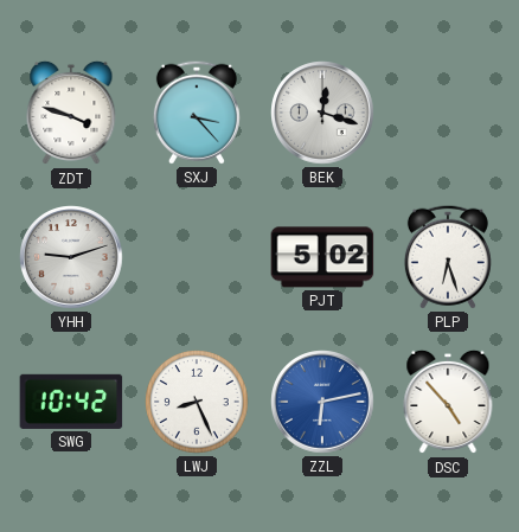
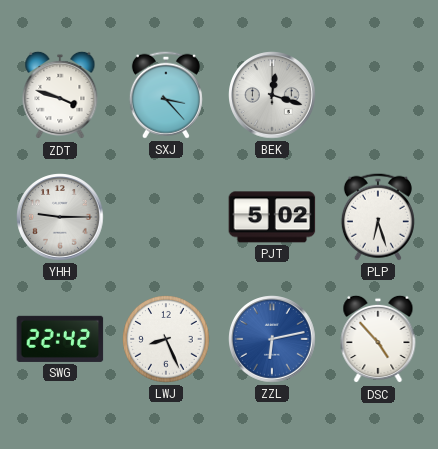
YHH: 9:12 -> 9:15
SWG: 10:42 -> 22:42
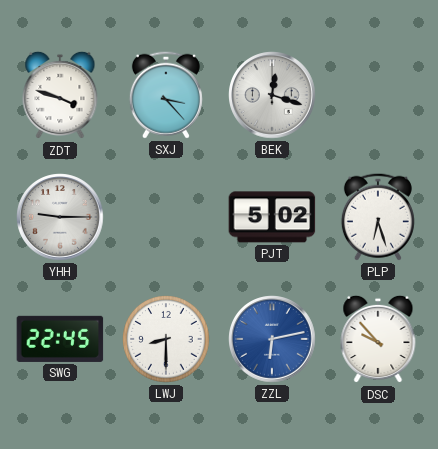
SWG: 22:42 -> 22:45
LWJ: 8:26 -> 8:30
DSC: 4:53 -> 9:53
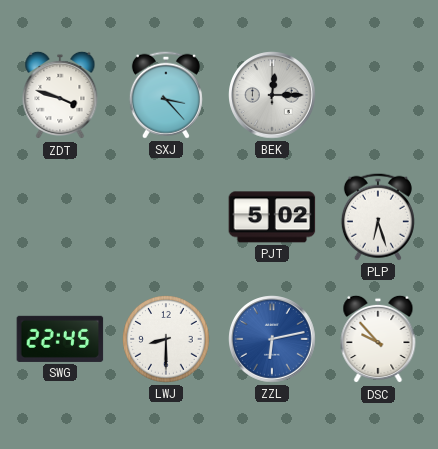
BEK: 12:18 -> 12:15
YHH: 9:15 -> none
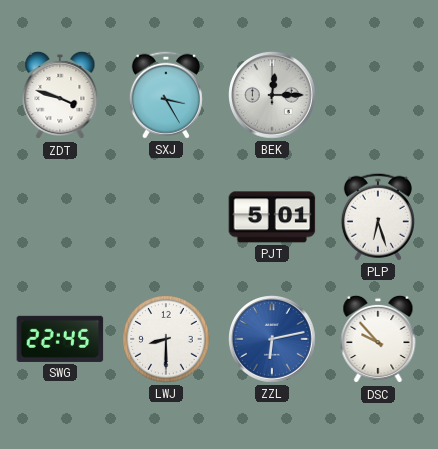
SXJ: 3:23 -> 3:25
PJT: 5:02 -> 5:01
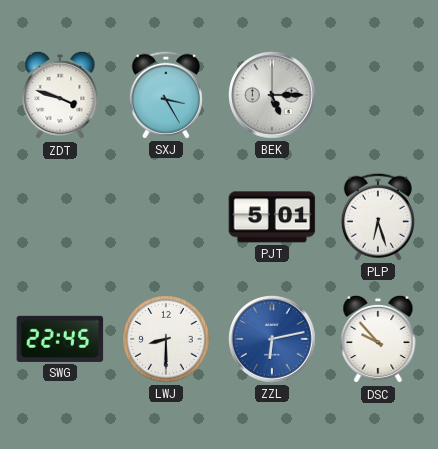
BEK: 12:15 -> 5:15
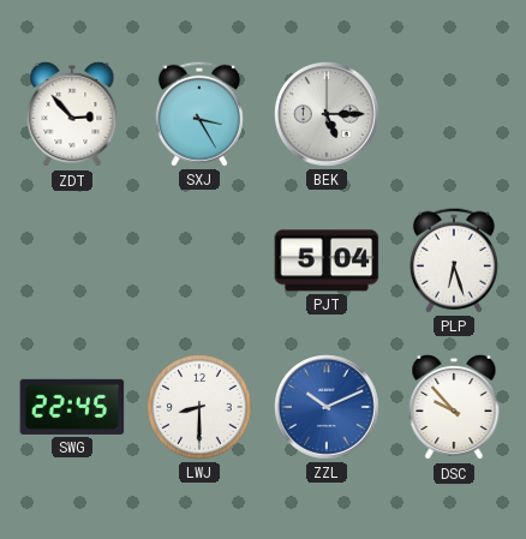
ZDT: 3:48 -> 2:53
PJT: 5:01 -> 5:04
ZZL: 6:13 -> 10:11
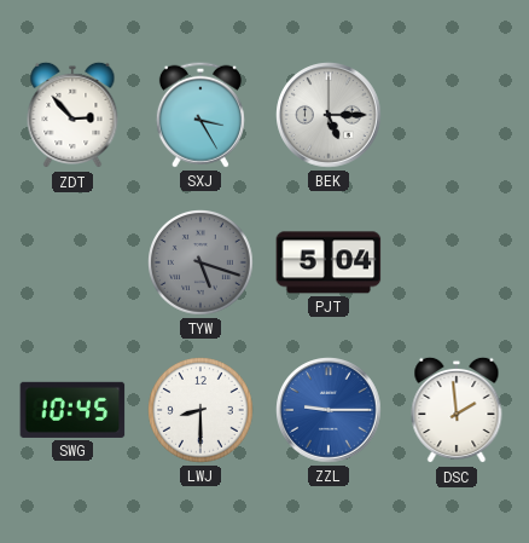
TYW: none -> 5:18
PLP: 6:27 -> none
SWG: 22:45 -> 10:45
ZZL: 10:11 -> 9:15
DSC: 9:53 -> 1:59
